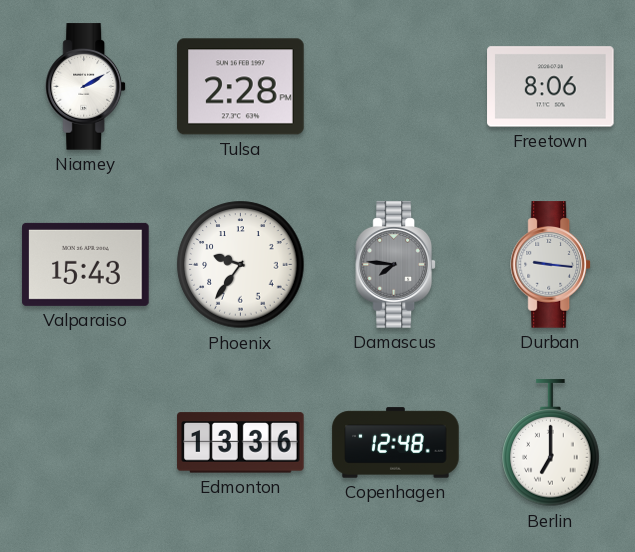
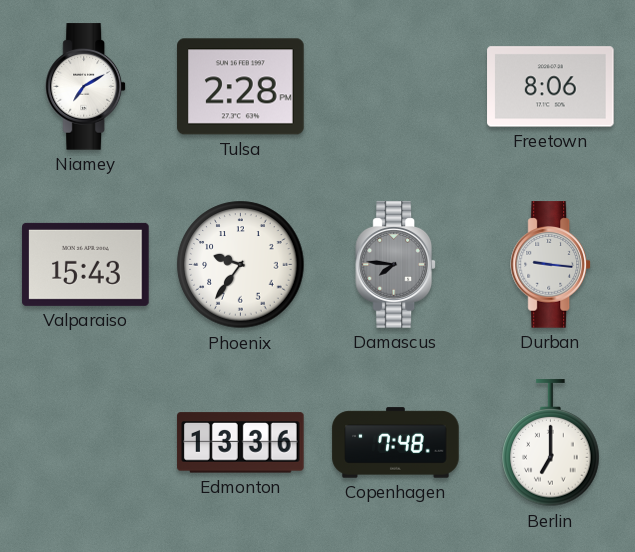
Niamey: 2:10 -> 7:10
Copenhagen: 12:48 -> 7:48
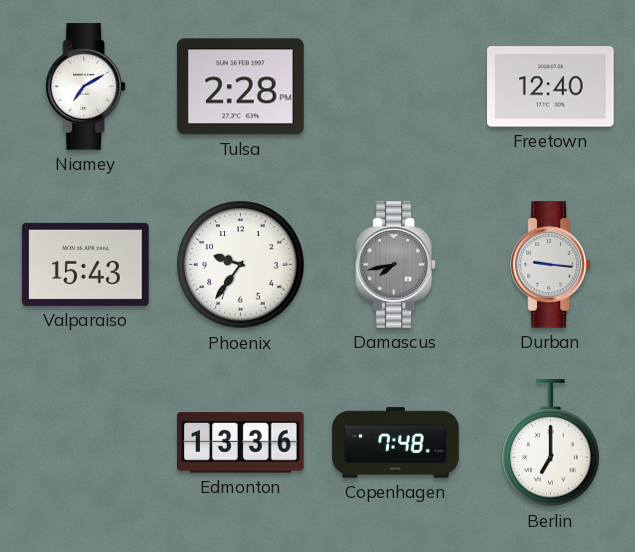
Freetown: 8:06 -> 12:40
Damascus: 7:46 -> 7:43
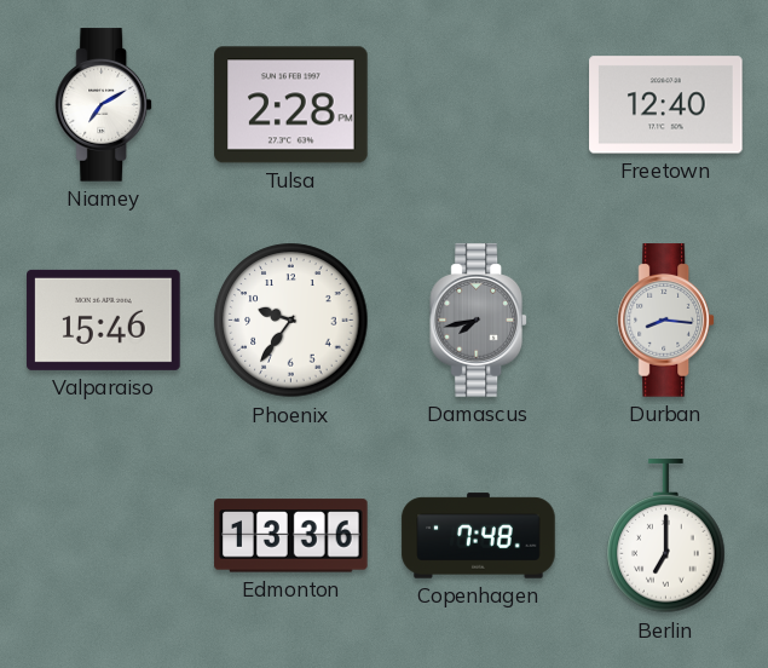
Valparaiso: 15:43 -> 15:46
Durban: 9:16 -> 8:16
